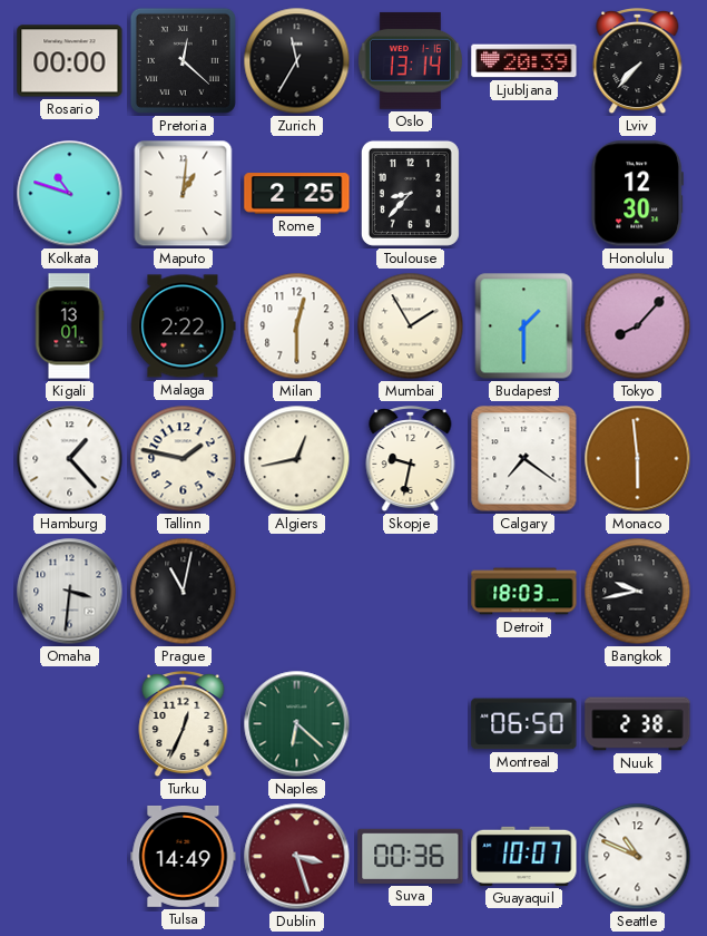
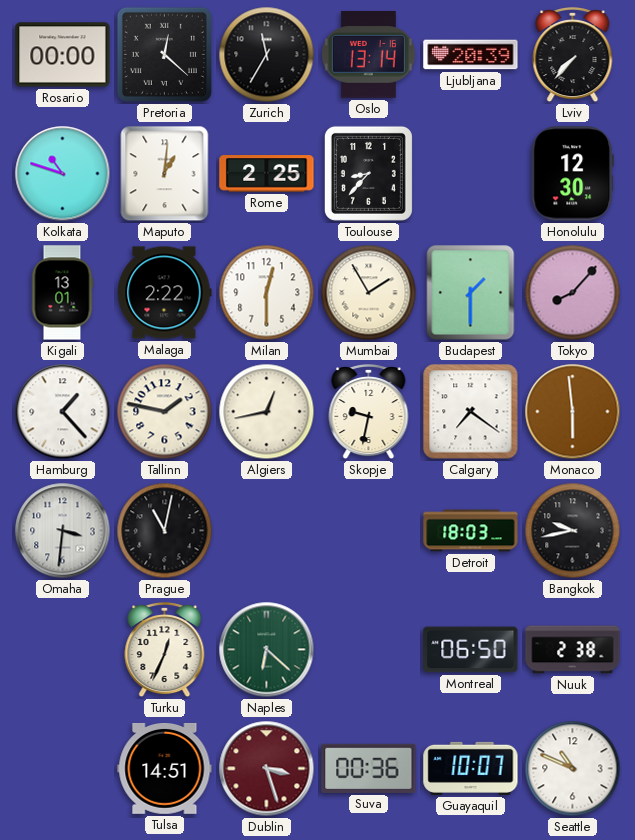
Tulsa: 14:49 -> 14:51
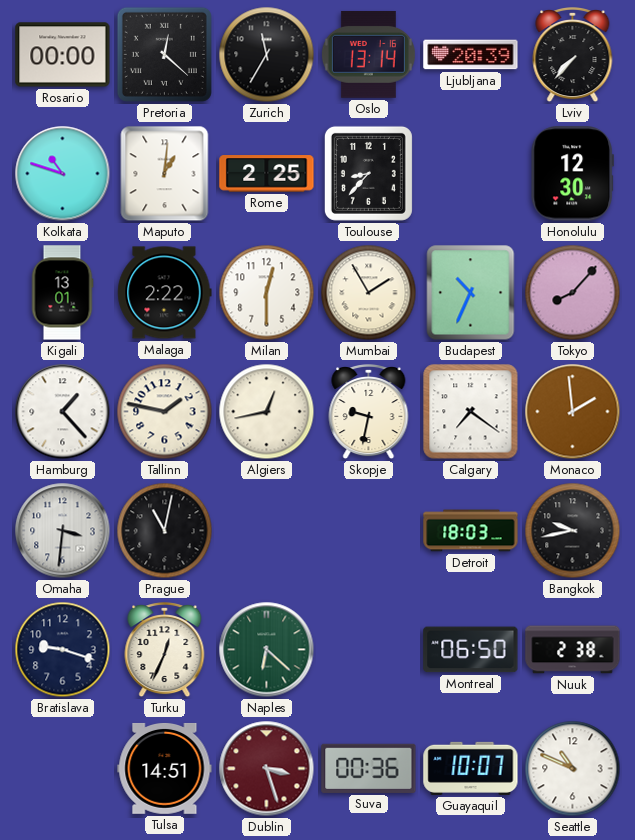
Budapest: 1:30 -> 10:34
Monaco: 5:59 -> 1:59
Bratislava: none -> 9:18
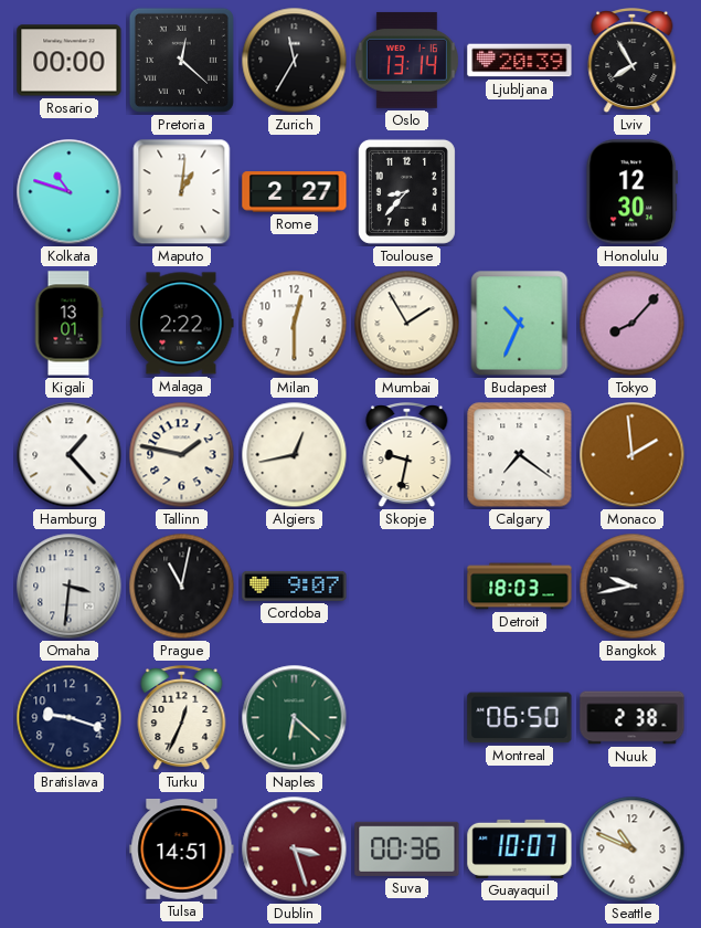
Lviv: 7:37 -> 7:55
Rome: 2:25 -> 2:27
Cordoba: none -> 9:07
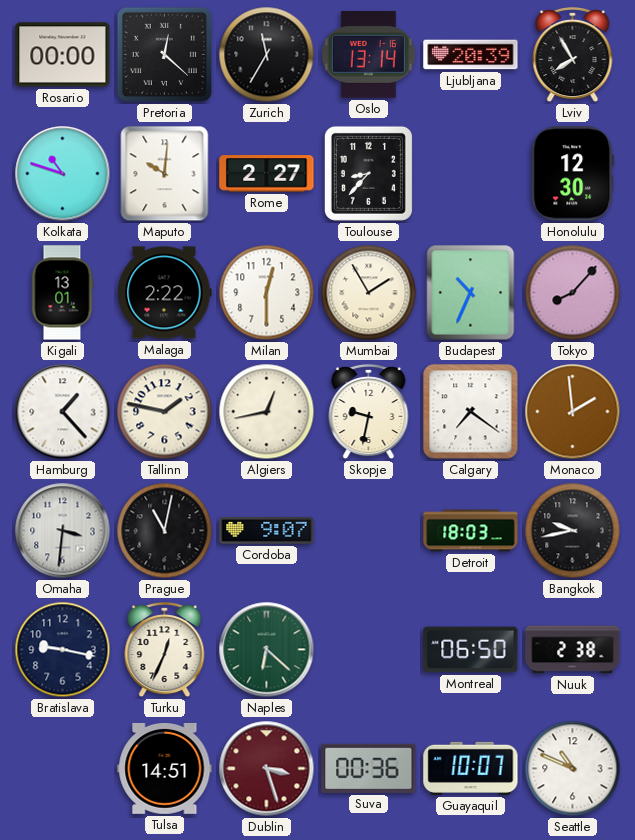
Maputo: 1:01 -> 10:01
Bratislava: 9:18 -> 9:17
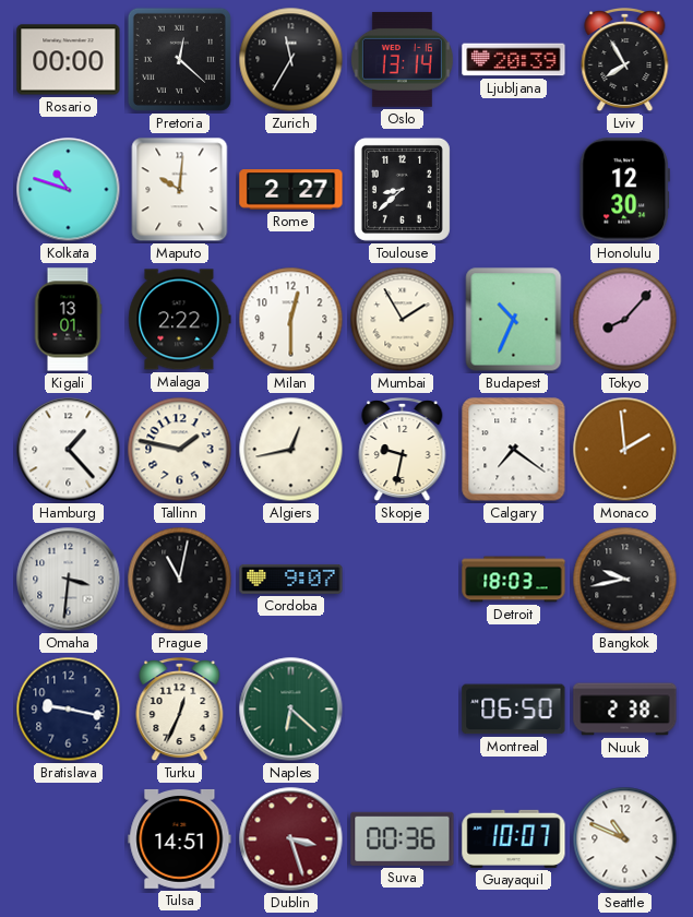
Toulouse: 8:37 -> 8:38
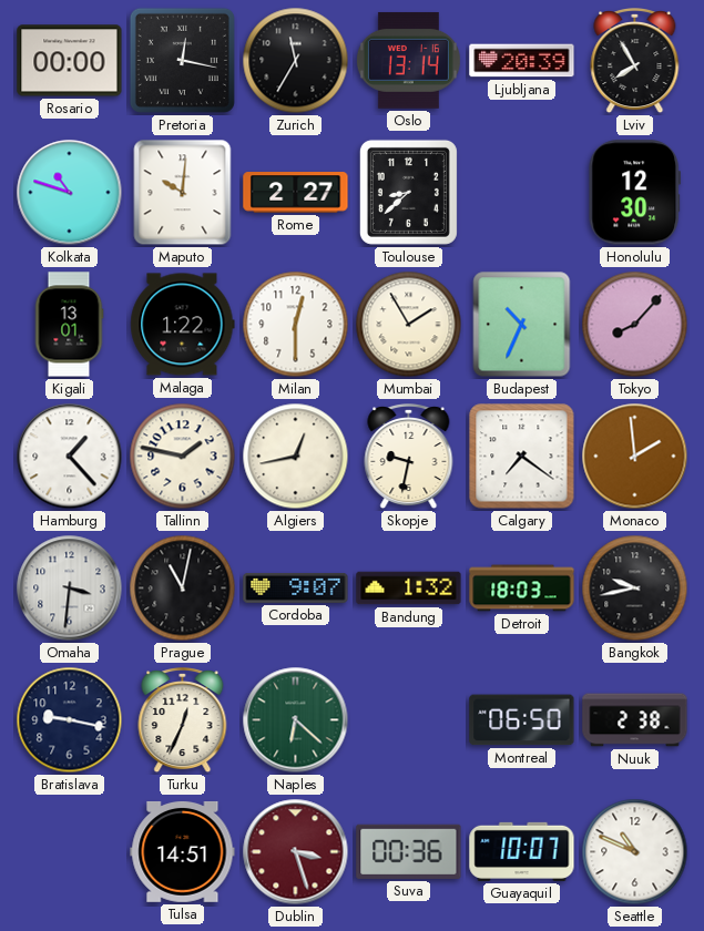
Pretoria: 12:22 -> 12:17
Malaga: 2:22 -> 1:22
Bandung: none -> 1:32
